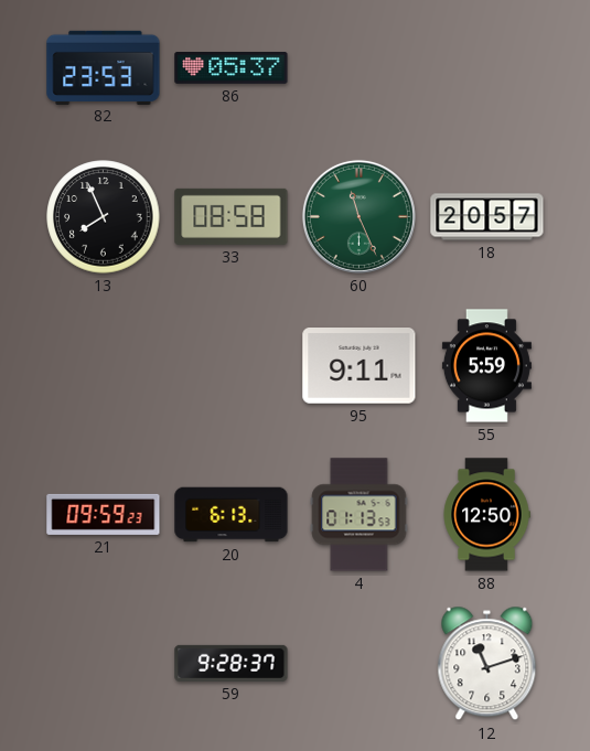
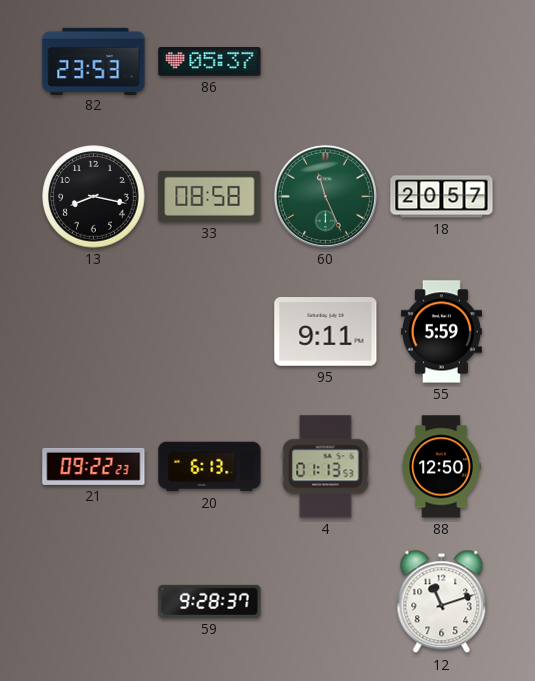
13: 7:56 -> 8:17
21: 09:59 -> 09:22
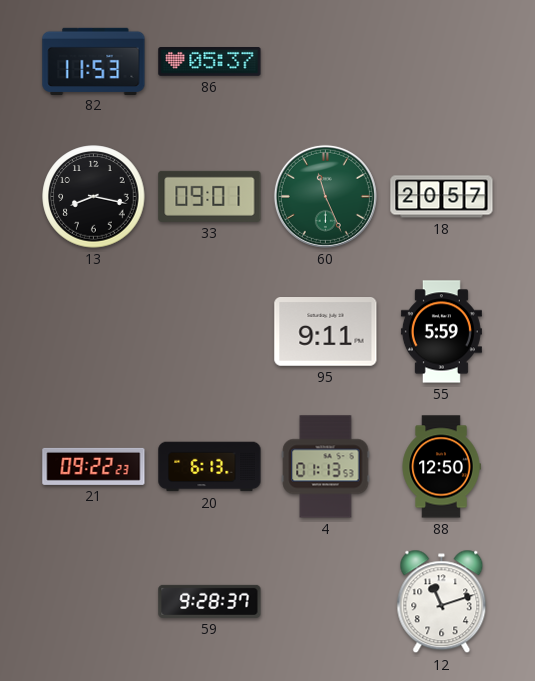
82: 23:53 -> 11:53
33: 08:58 -> 09:01
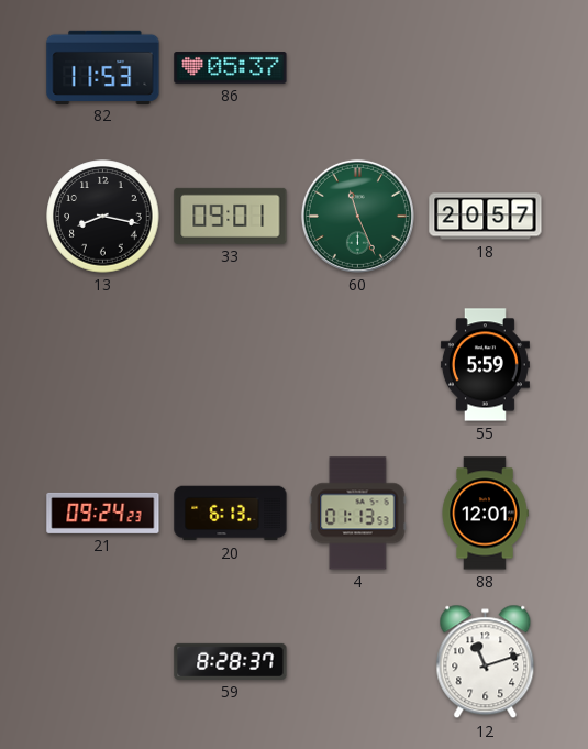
95: 9:11 -> none
21: 09:22 -> 09:24
88: 12:50 -> 12:01
59: 9:28 -> 8:28
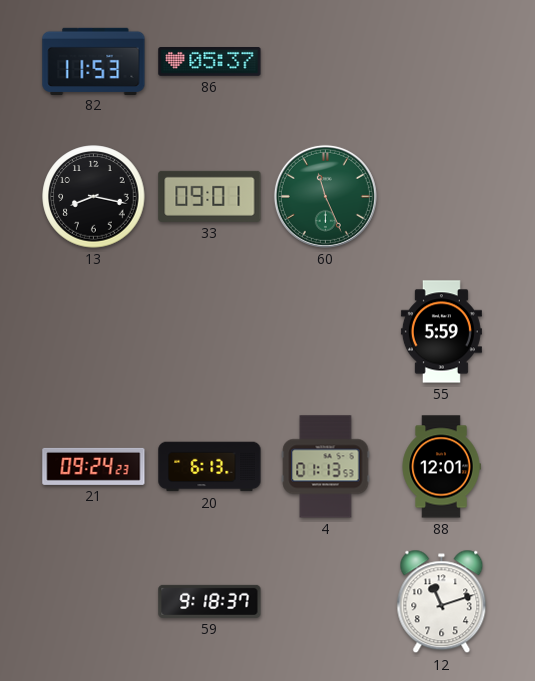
18: 20:57 -> none
59: 8:28 -> 9:18
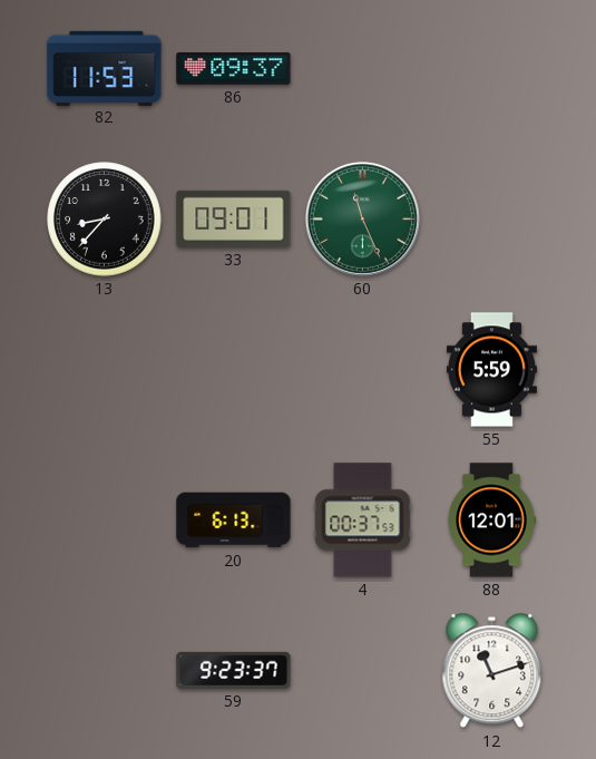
86: 05:37 -> 09:37
13: 8:17 -> 8:37
21: 09:24 -> none
4: 01:13 -> 00:37
59: 9:18 -> 9:23
